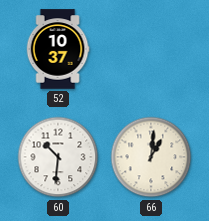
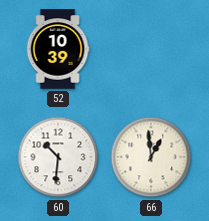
52: 10:37 -> 10:39
66: 1:01 -> 12:59
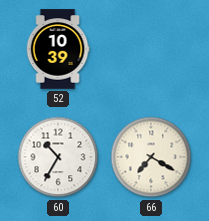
60: 10:31 -> 10:35
66: 12:59 -> 7:20
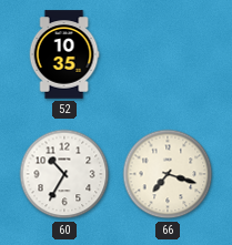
52: 10:39 -> 10:35
66: 7:20 -> 7:18
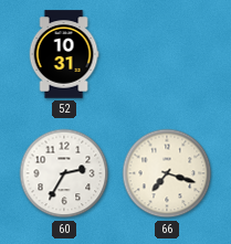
52: 10:35 -> 10:31
60: 10:35 -> 2:35
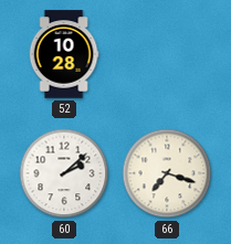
52: 10:31 -> 10:28
60: 2:35 -> 2:08
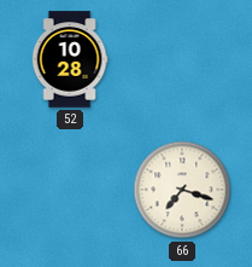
60: 2:08 -> none
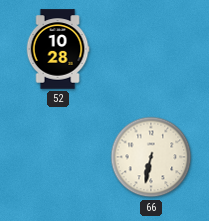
66: 7:18 -> 6:32
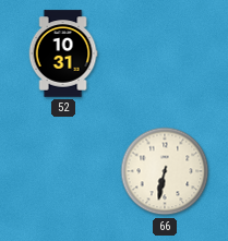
52: 10:28 -> 10:31
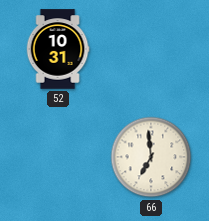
66: 6:32 -> 6:59
